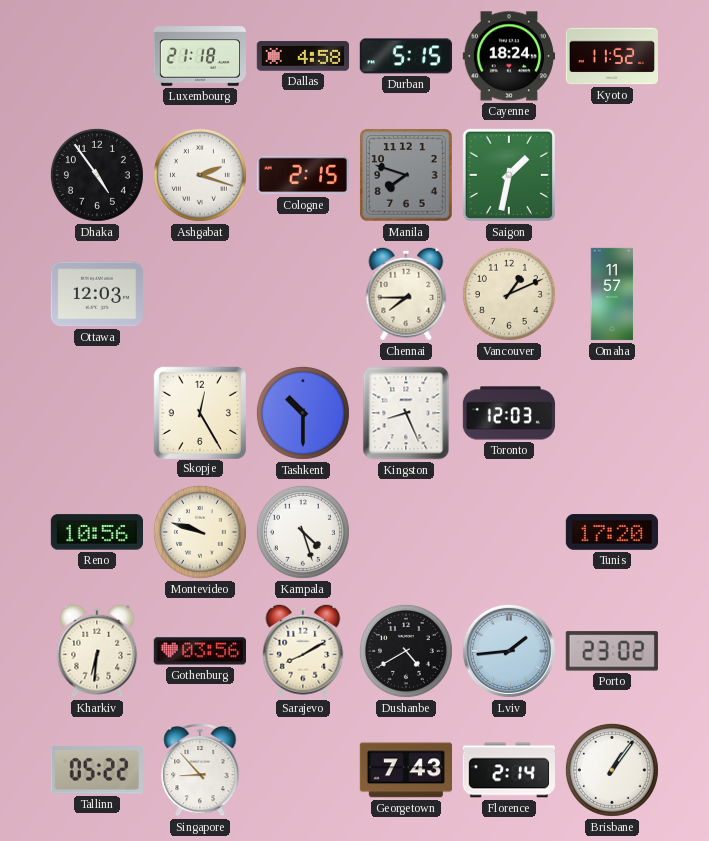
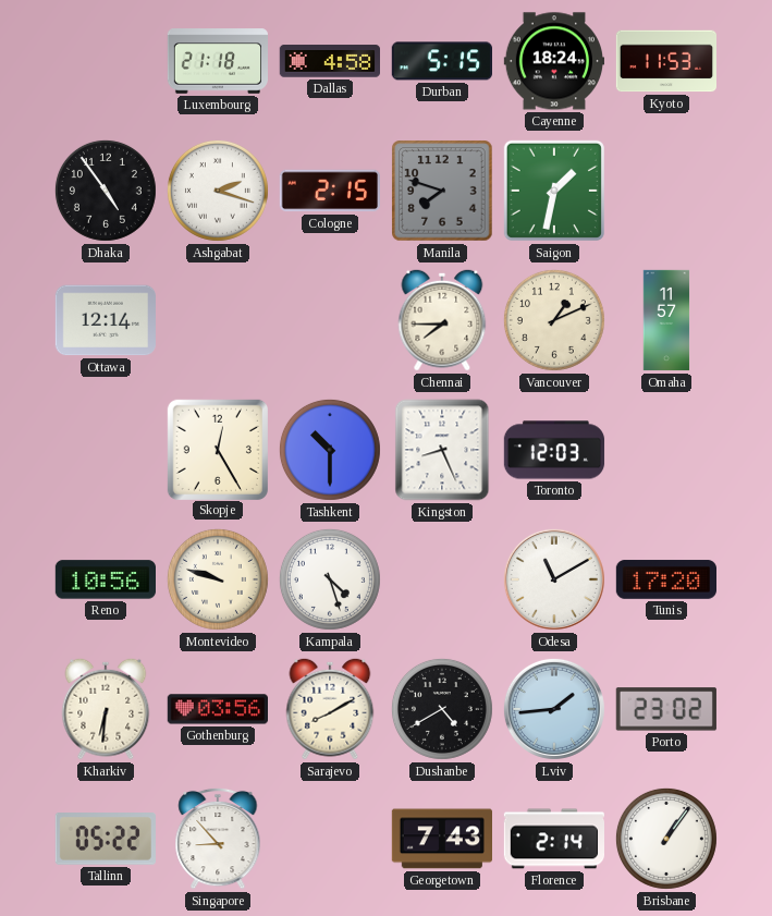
Kyoto: 11:52 -> 11:53
Ottawa: 12:03 -> 12:14
Odesa: none -> 11:10
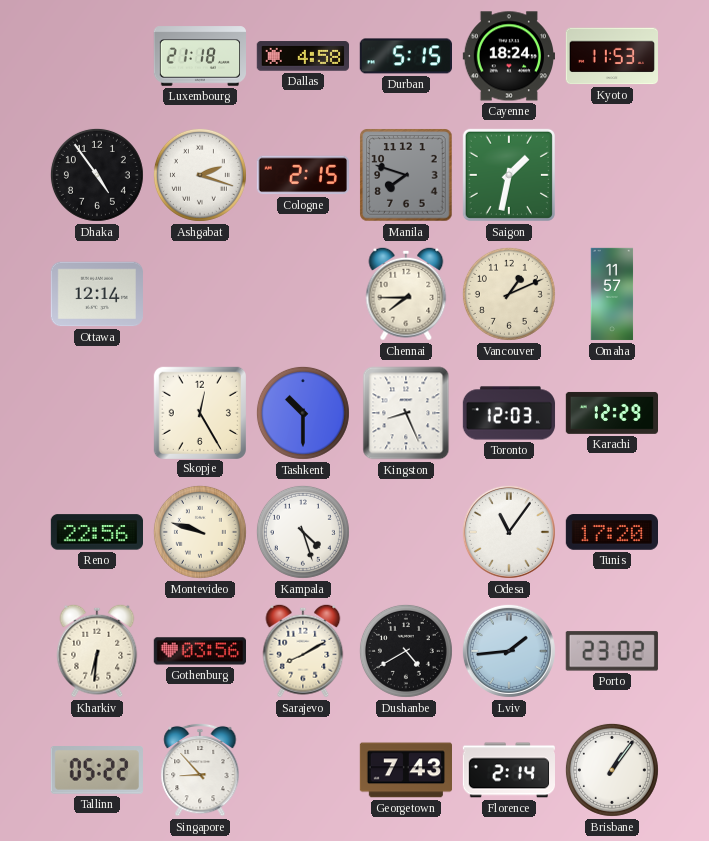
Karachi: none -> 12:29
Reno: 10:56 -> 22:56
Odesa: 11:10 -> 11:06
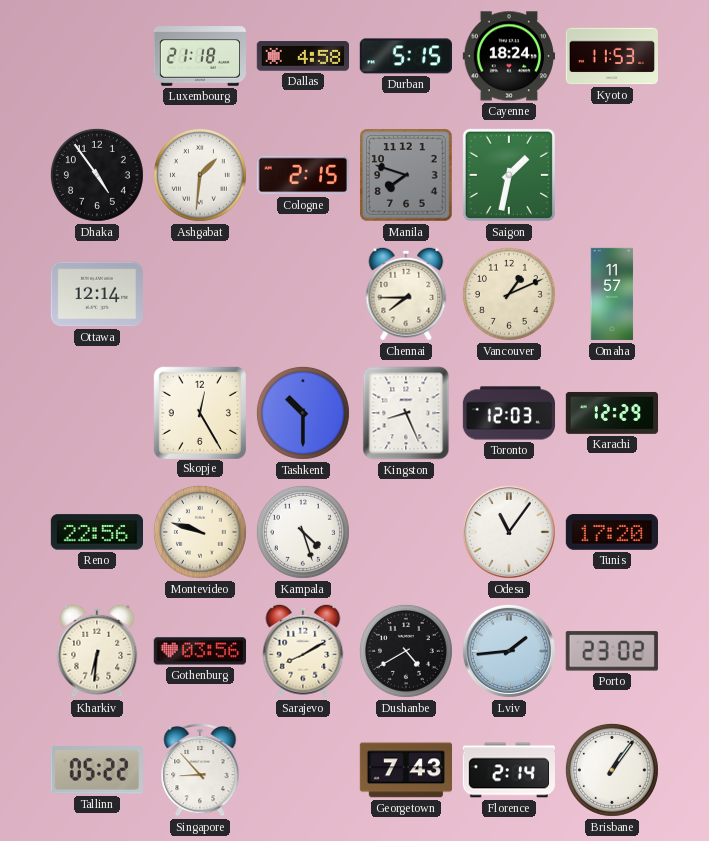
Ashgabat: 2:18 -> 1:31
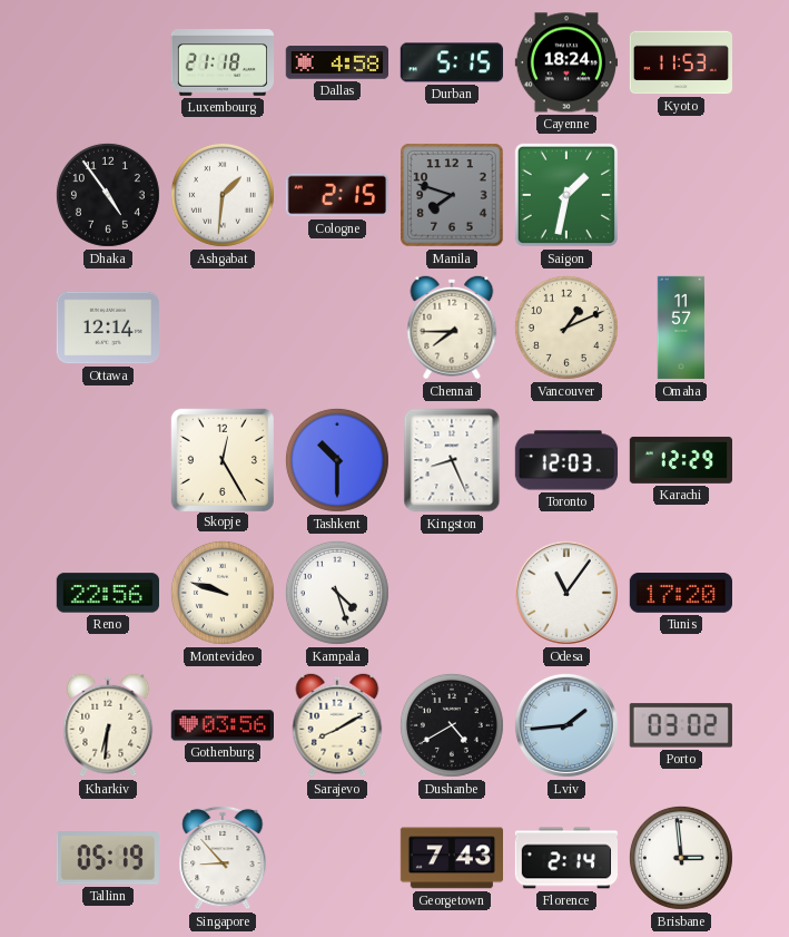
Porto: 23:02 -> 03:02
Tallinn: 05:22 -> 05:19
Brisbane: 1:06 -> 2:59
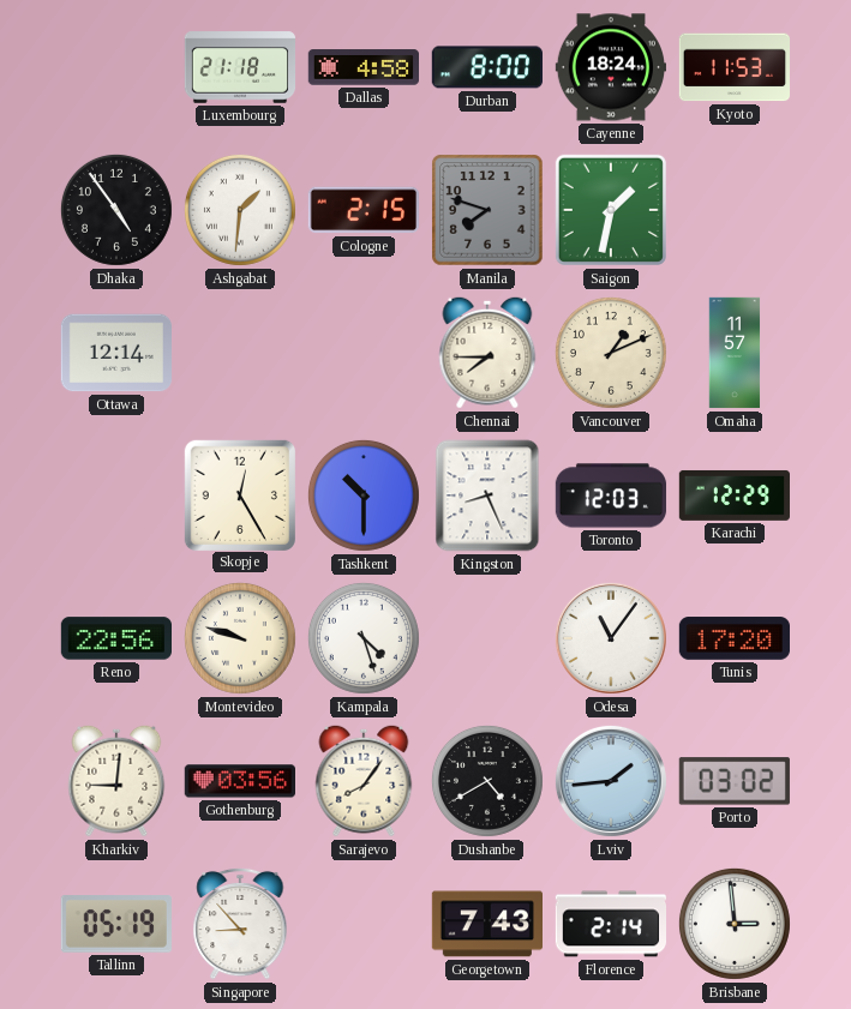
Durban: 5:15 -> 8:00
Kharkiv: 6:31 -> 9:01
Sarajevo: 8:10 -> 8:06
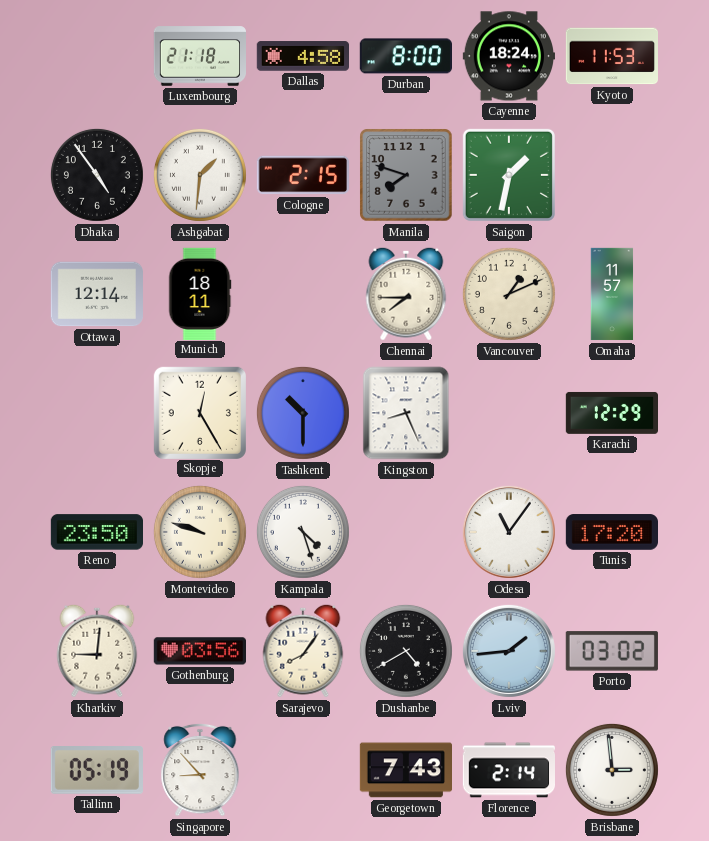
Munich: none -> 18:11
Toronto: 12:03 -> none
Reno: 22:56 -> 23:50
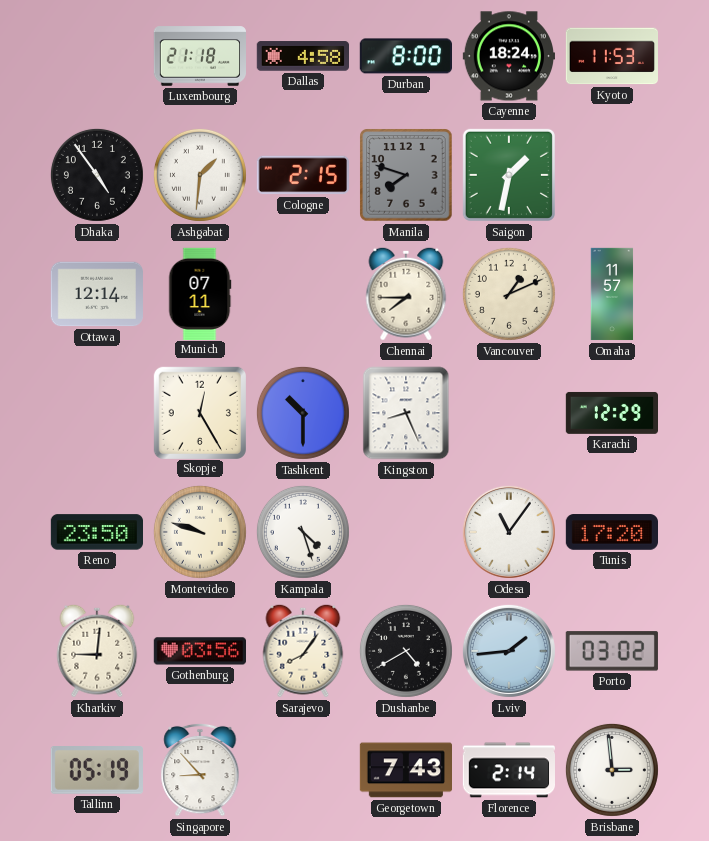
Munich: 18:11 -> 07:11
